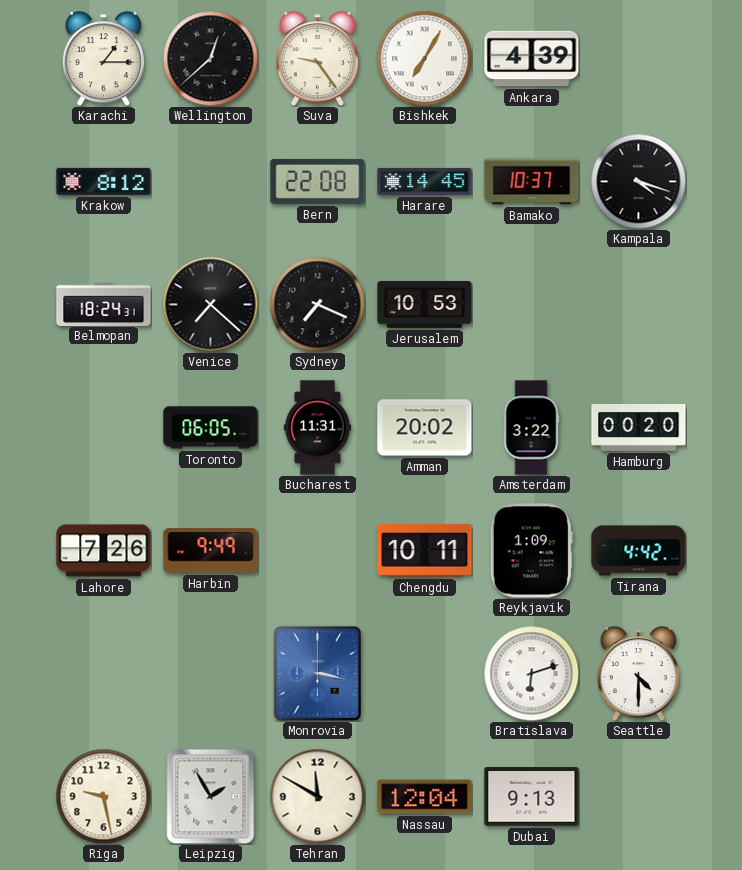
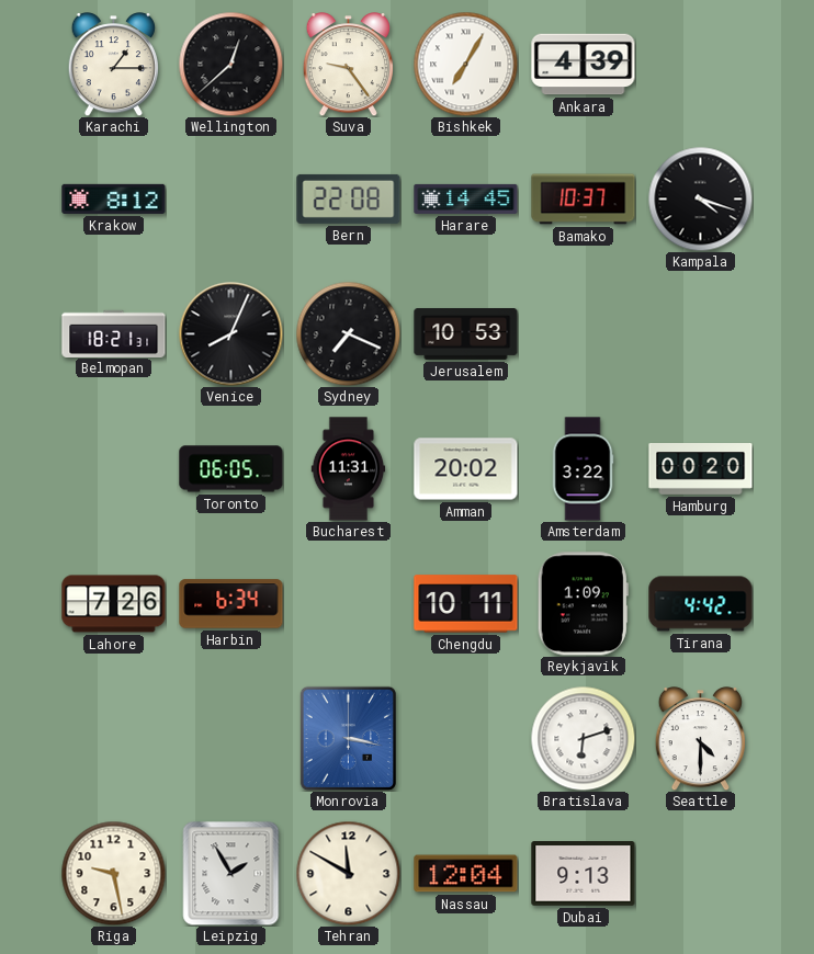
Belmopan: 18:24 -> 18:21
Venice: 7:22 -> 8:04
Harbin: 9:49 -> 6:34
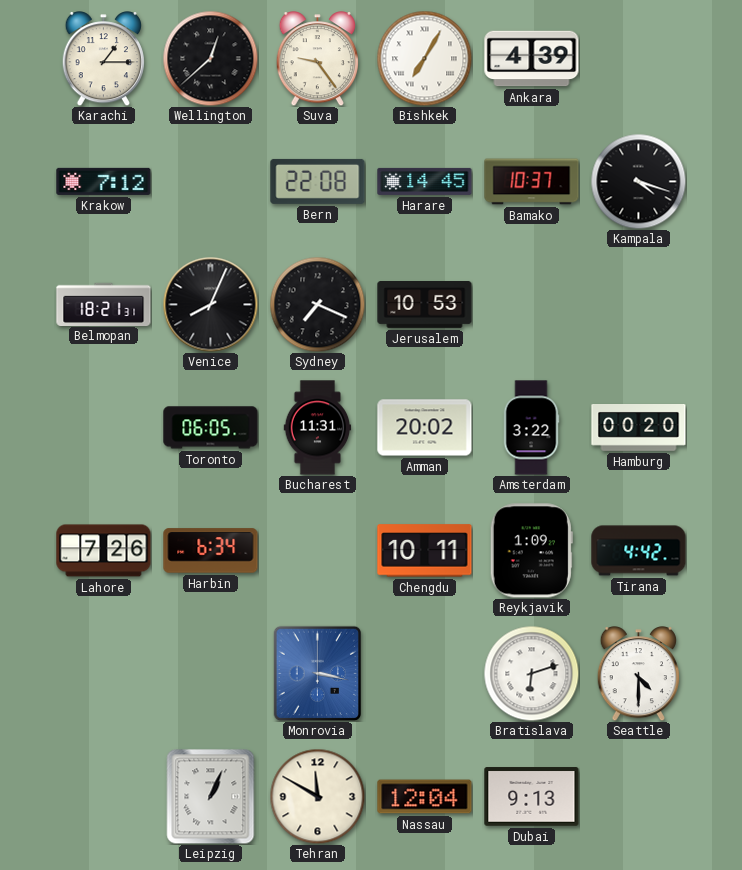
Krakow: 8:12 -> 7:12
Riga: 9:28 -> none
Leipzig: 1:55 -> 1:04
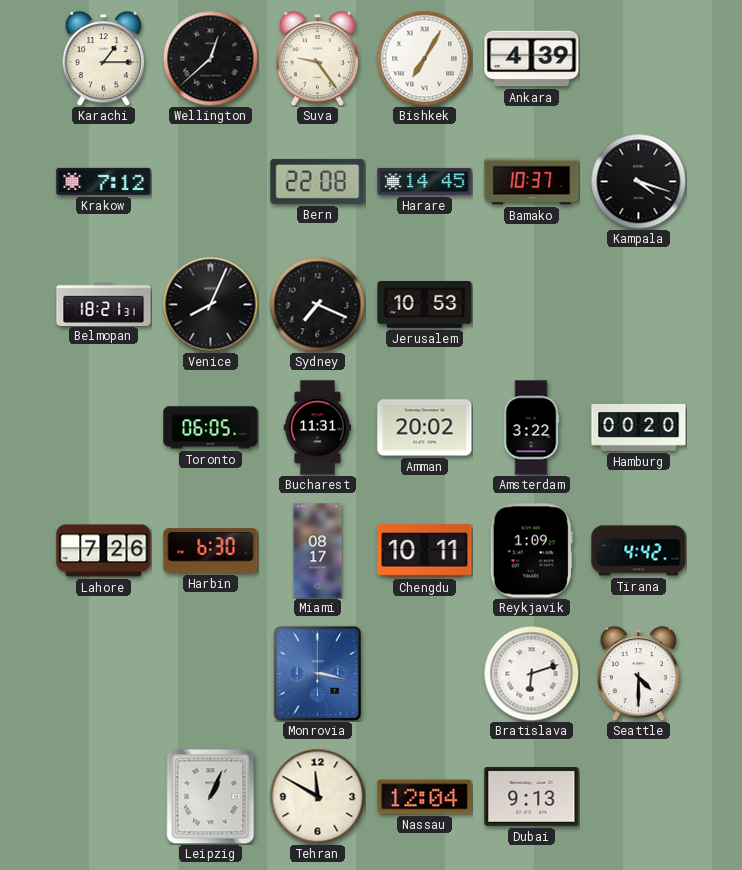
Harbin: 6:34 -> 6:30
Miami: none -> 08:17
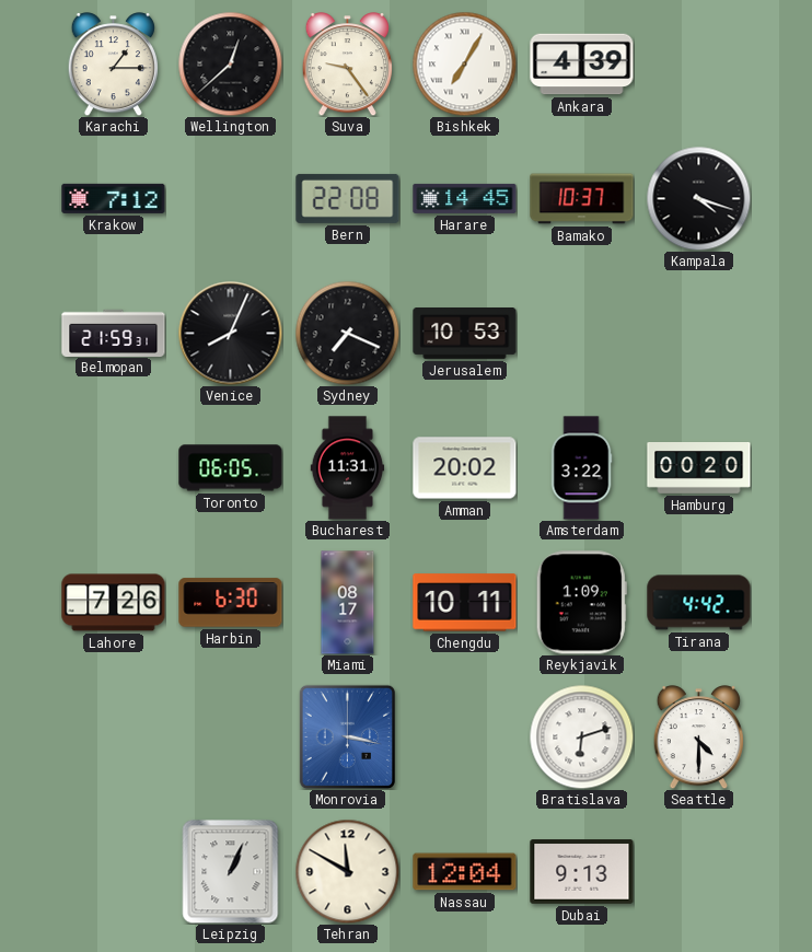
Belmopan: 18:21 -> 21:59
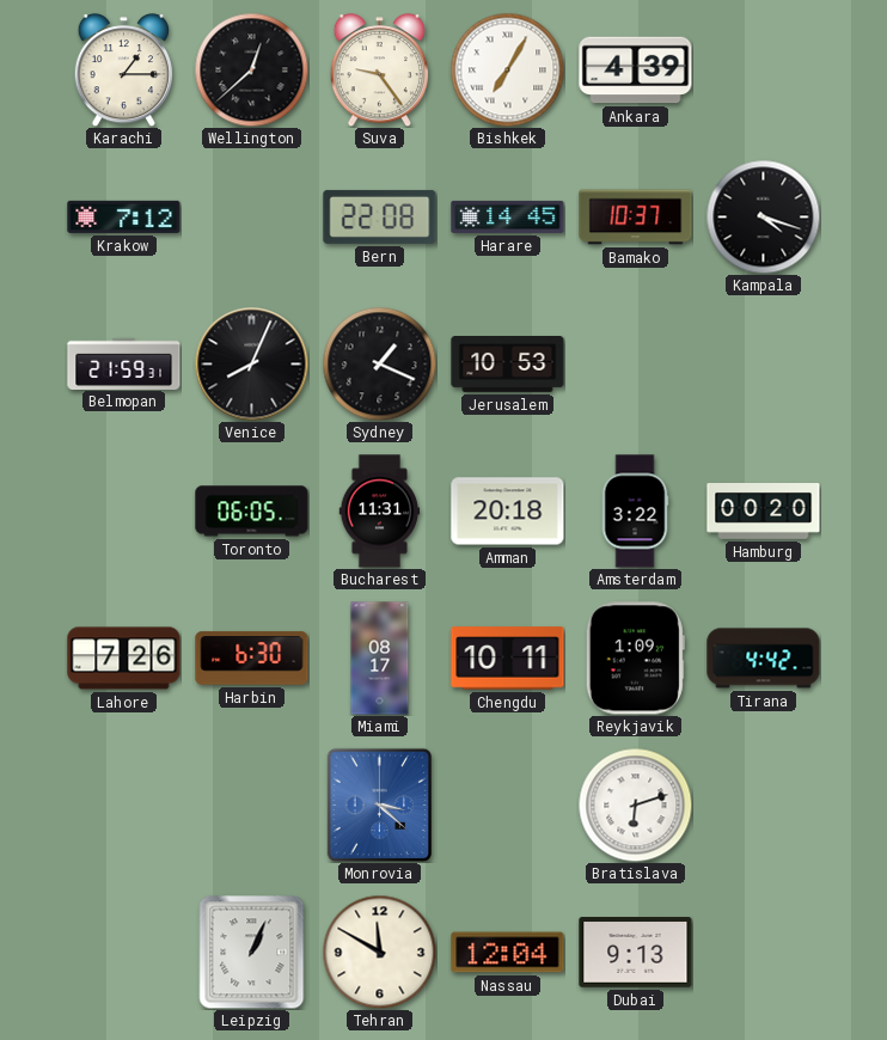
Sydney: 7:19 -> 1:19
Amman: 20:02 -> 20:18
Monrovia: 3:17 -> 3:22
Seattle: 4:30 -> none
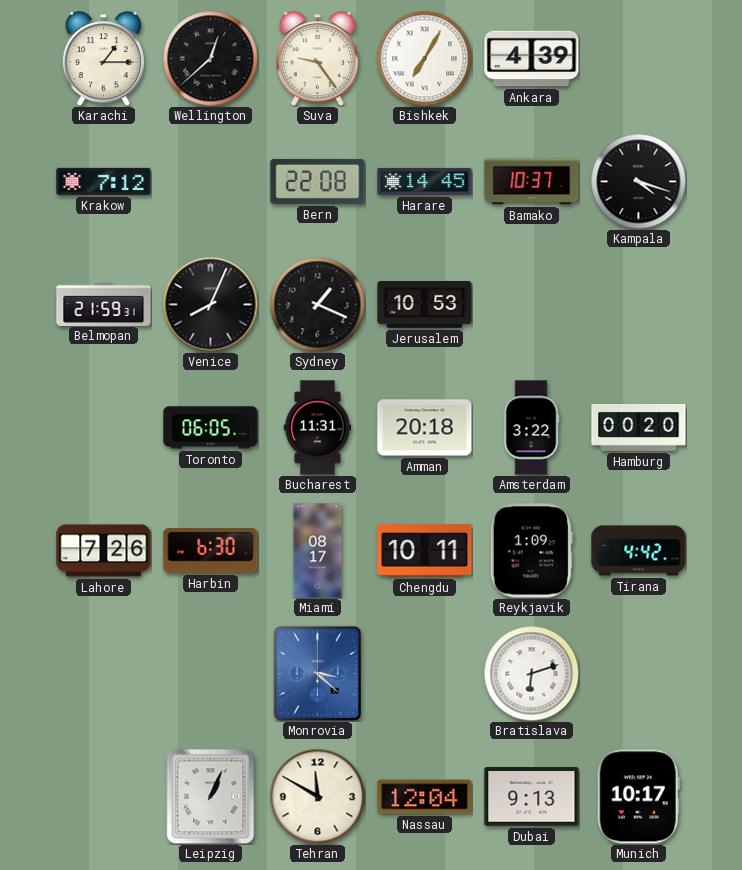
Munich: none -> 10:17
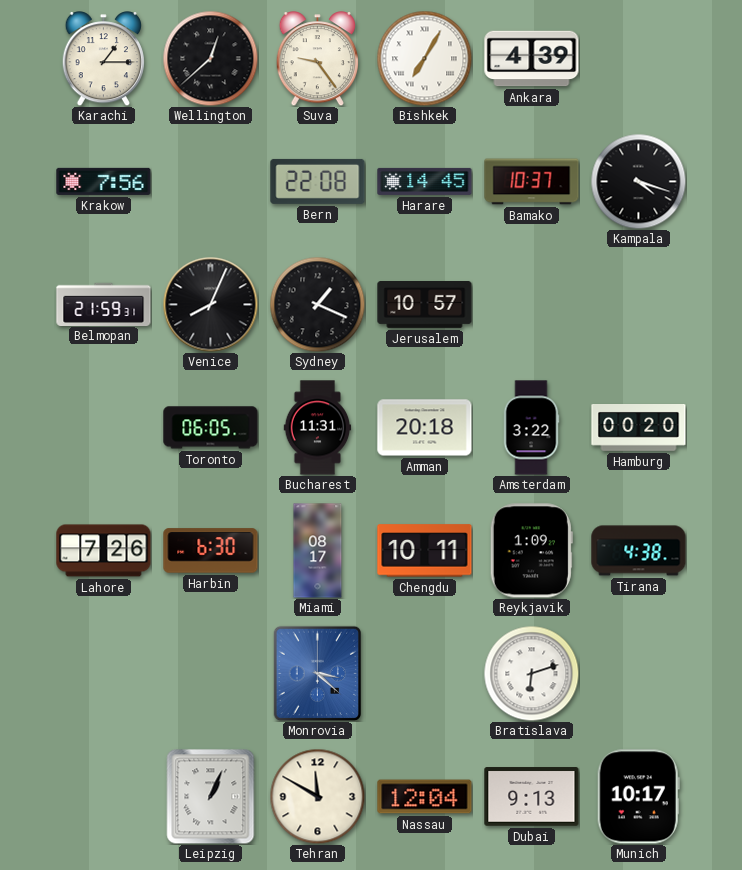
Krakow: 7:12 -> 7:56
Jerusalem: 10:53 -> 10:57
Tirana: 4:42 -> 4:38
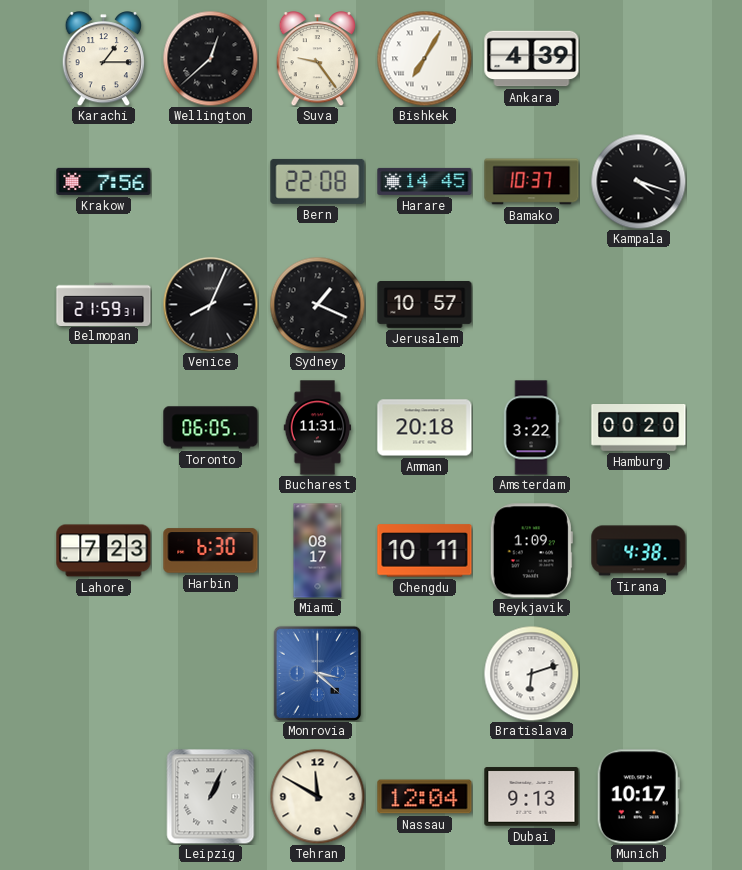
Lahore: 7:26 -> 7:23
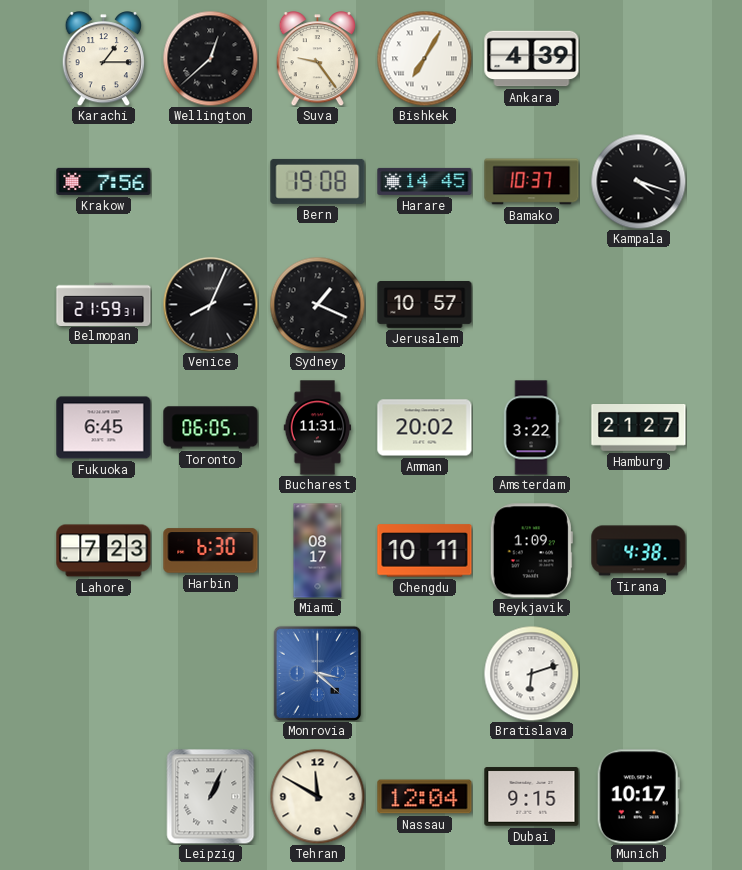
Bern: 22:08 -> 19:08
Fukuoka: none -> 6:45
Amman: 20:18 -> 20:02
Hamburg: 00:20 -> 21:27
Dubai: 9:13 -> 9:15
